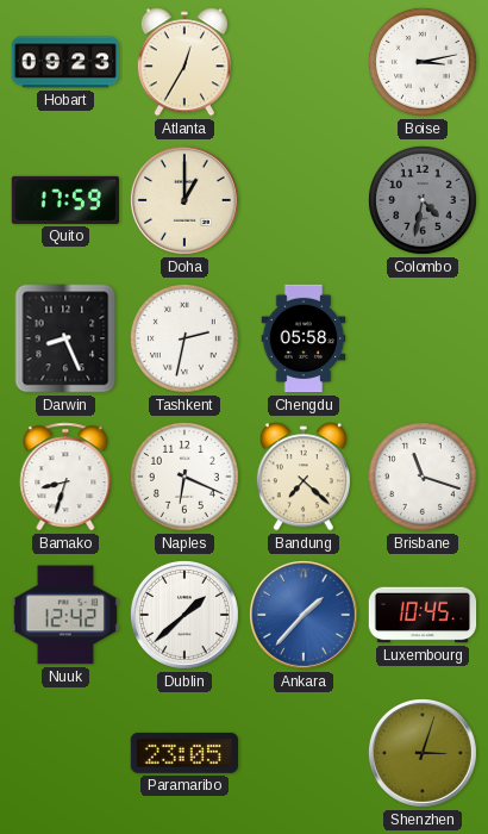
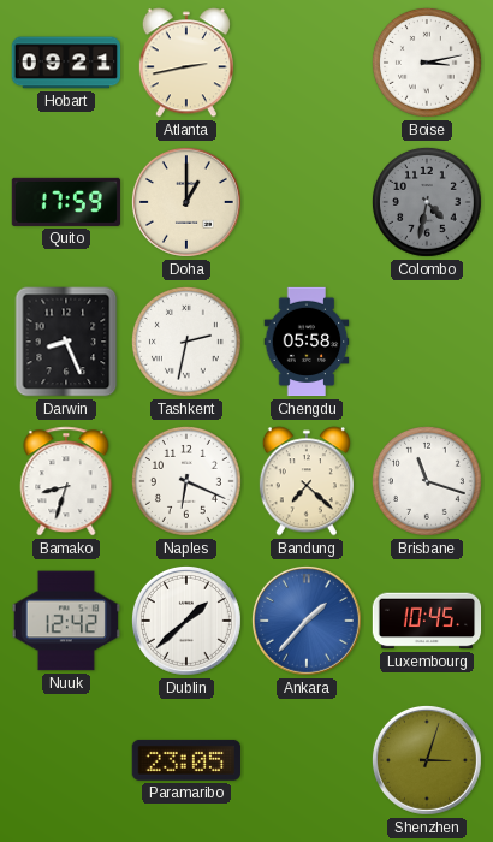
Hobart: 09:23 -> 09:21
Atlanta: 12:35 -> 2:43
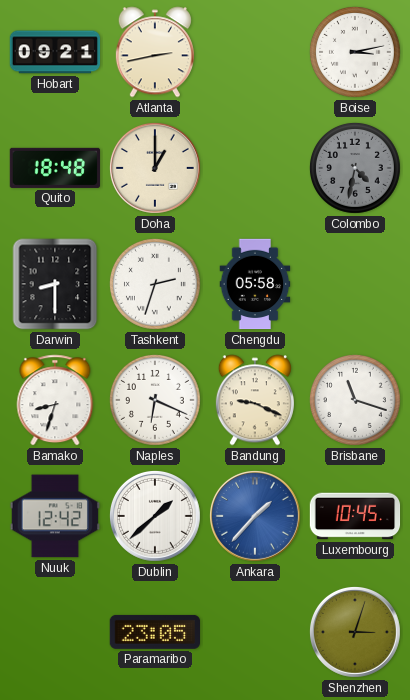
Quito: 17:59 -> 18:48
Darwin: 8:26 -> 8:30
Tashkent: 2:32 -> 2:33
Bandung: 7:22 -> 9:19
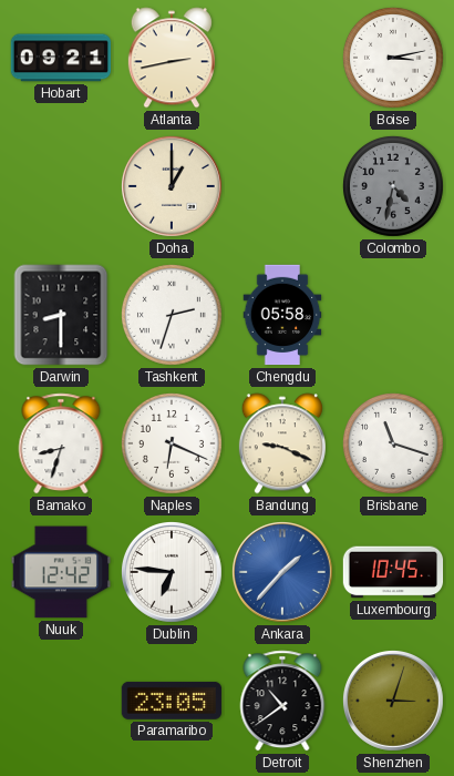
Quito: 18:48 -> none
Dublin: 1:38 -> 6:46
Detroit: none -> 10:39
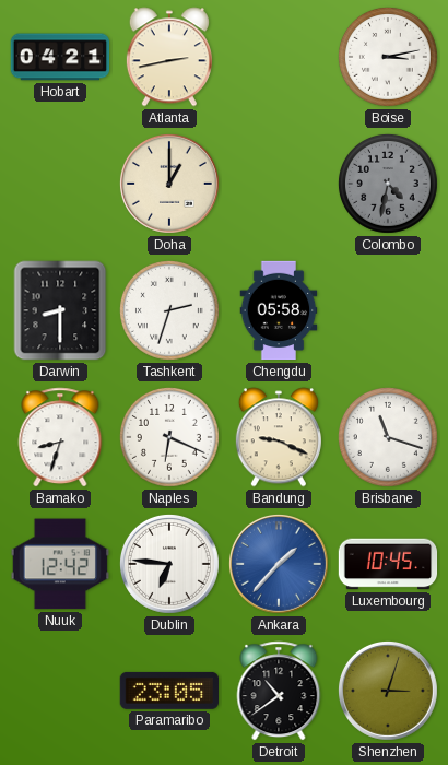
Hobart: 09:21 -> 04:21
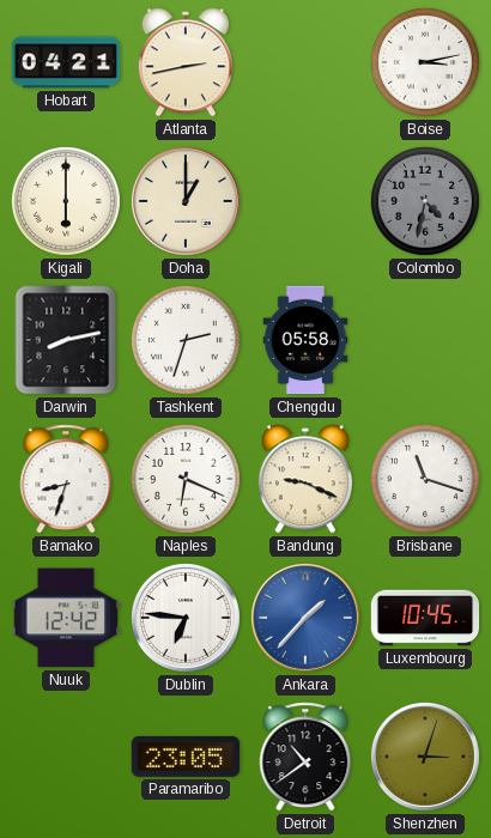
Kigali: none -> 6:00
Darwin: 8:30 -> 8:13
